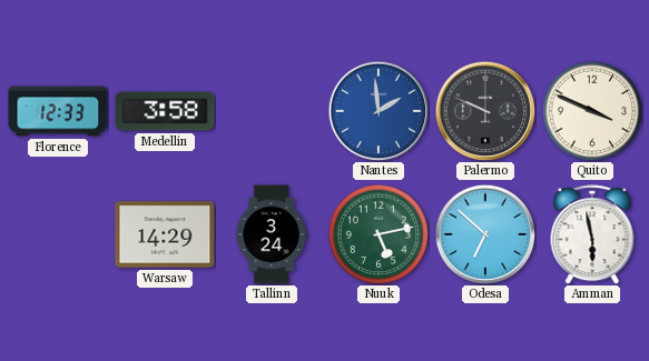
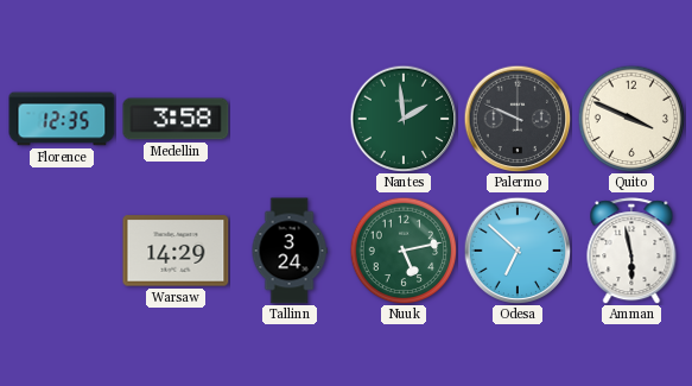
Florence: 12:33 -> 12:35
Nantes dial: blue -> green
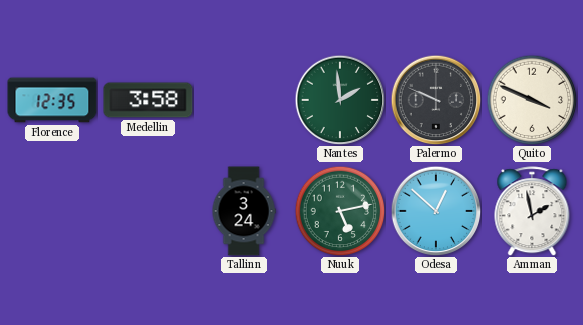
Warsaw: 14:29 -> none
Odesa: 6:52 -> 12:52
Amman: 5:58 -> 1:58
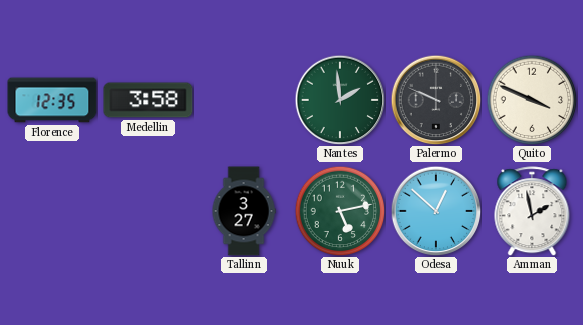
Tallinn: 3:24 -> 3:27
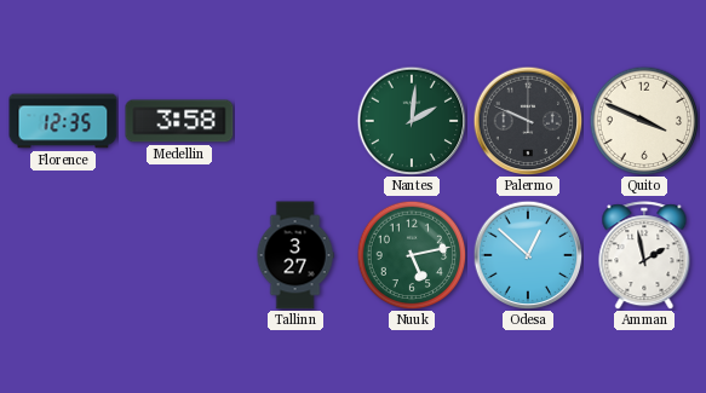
Nantes: 1:59 -> 2:01
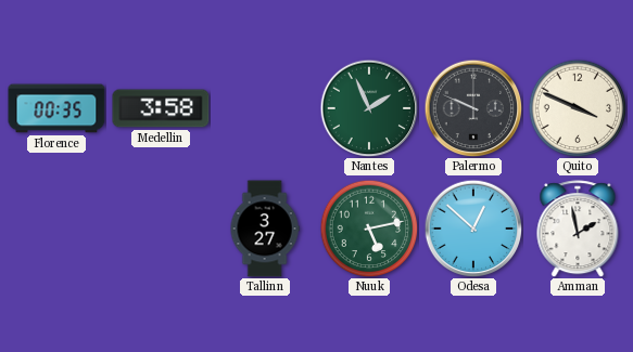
Florence: 12:35 -> 00:35
Nantes: 2:01 -> 1:56
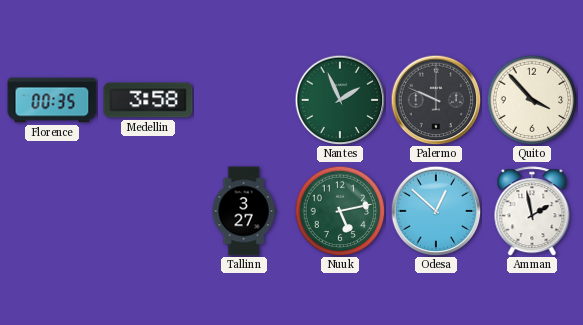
Quito: 3:49 -> 3:53
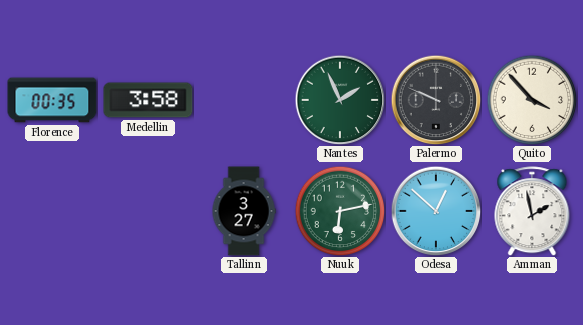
Nuuk: 5:13 -> 6:13
